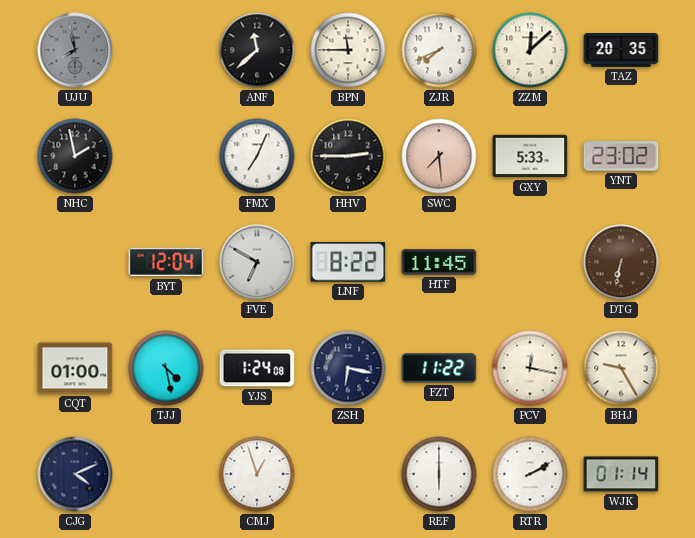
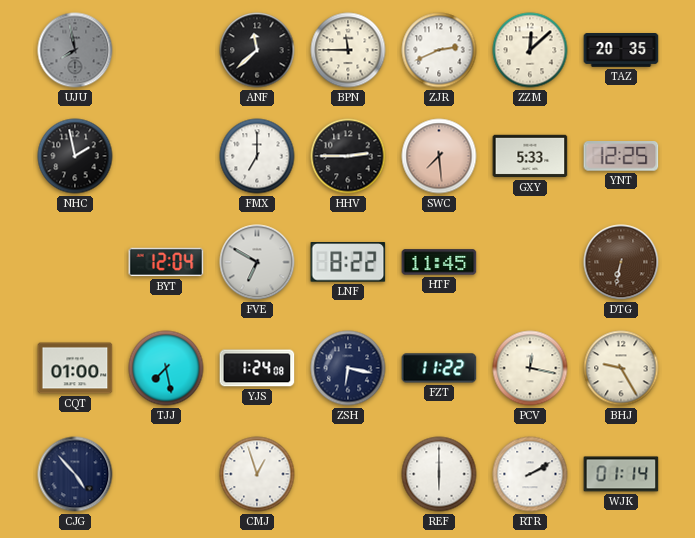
ZJR: 7:41 -> 2:41
FMX: 7:04 -> 7:00
YNT: 23:02 -> 12:25
TJJ: 4:28 -> 7:28
CJG: 4:11 -> 4:53
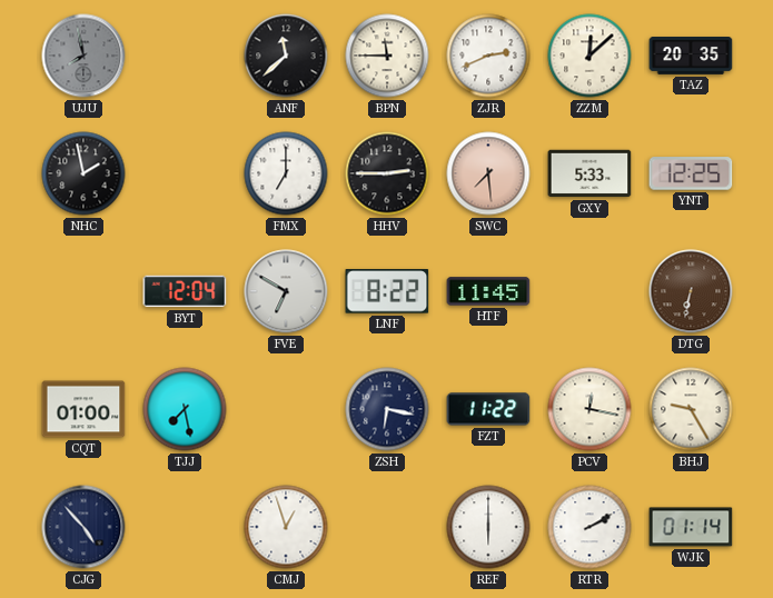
YJS: 1:24 -> none
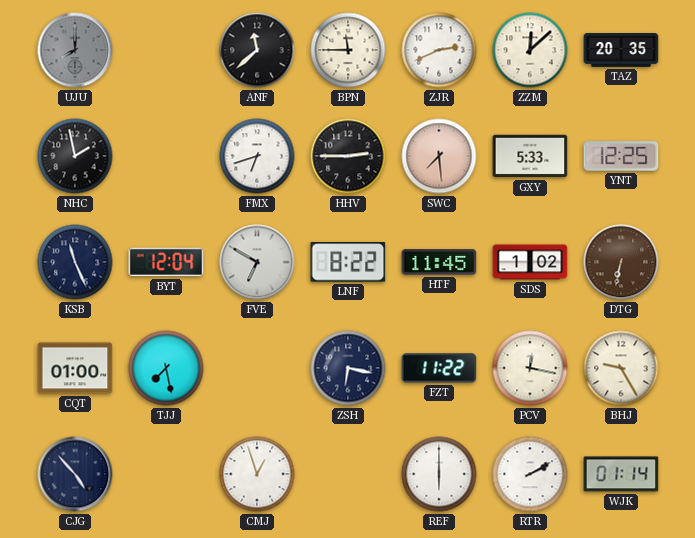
UJU: 7:58 -> 8:00
FMX: 7:00 -> 6:42
KSB: none -> 11:26
SDS: none -> 1:02
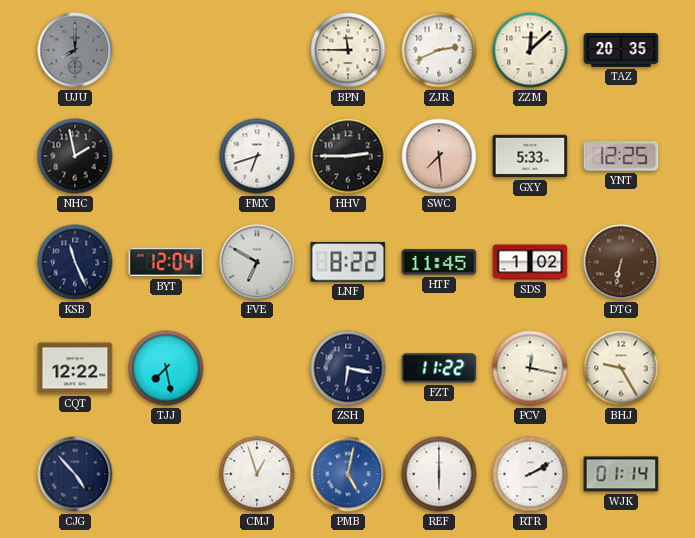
ANF: 11:38 -> none
CQT: 01:00 -> 12:22
PMB: none -> 5:02
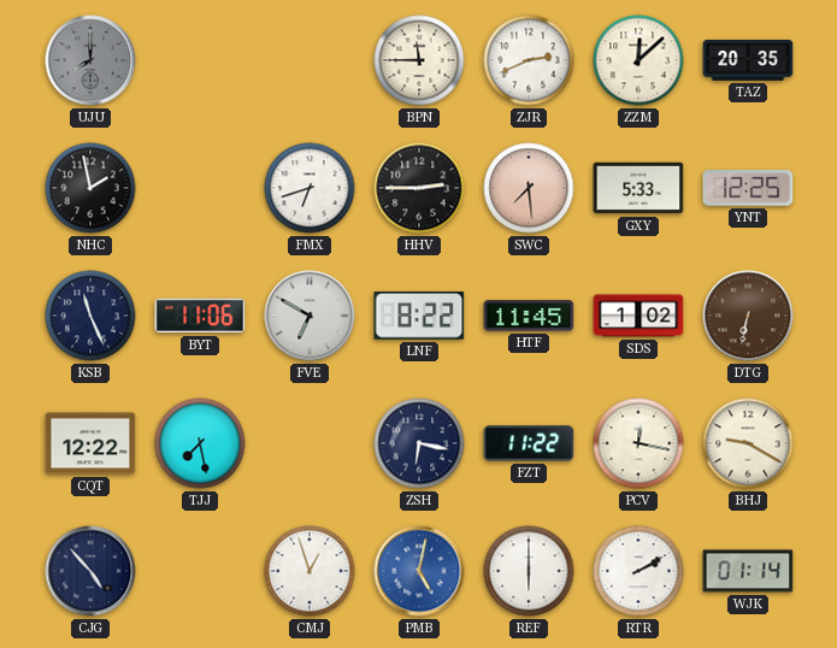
BYT: 12:04 -> 11:06
BHJ: 9:25 -> 9:20
